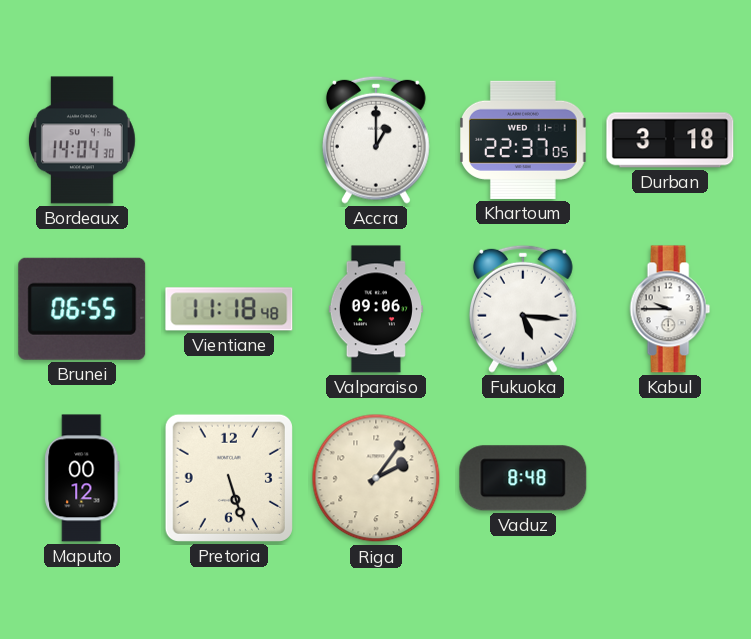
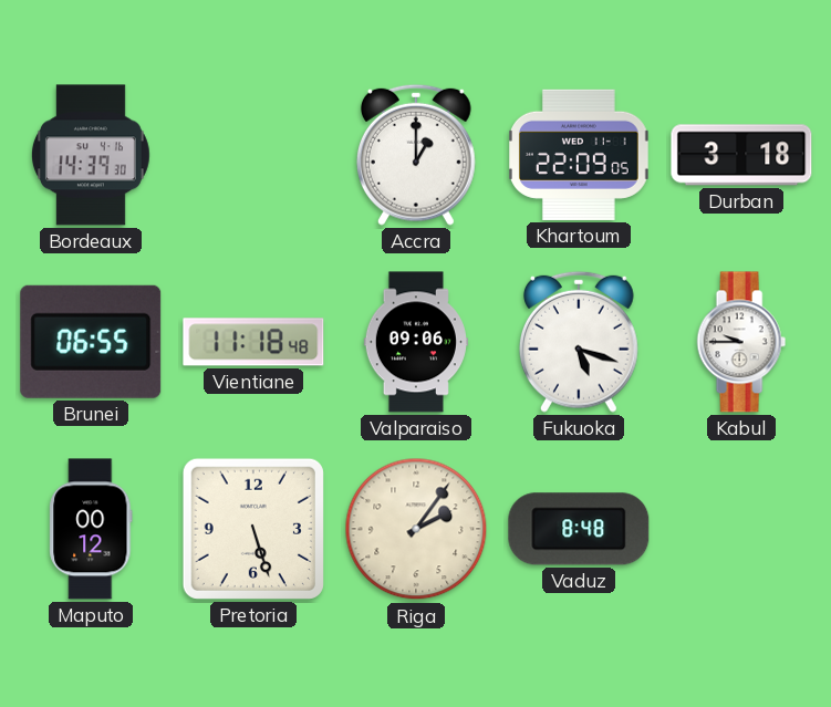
Bordeaux: 14:04 -> 14:39
Khartoum: 22:37 -> 22:09
Fukuoka: 5:16 -> 5:18
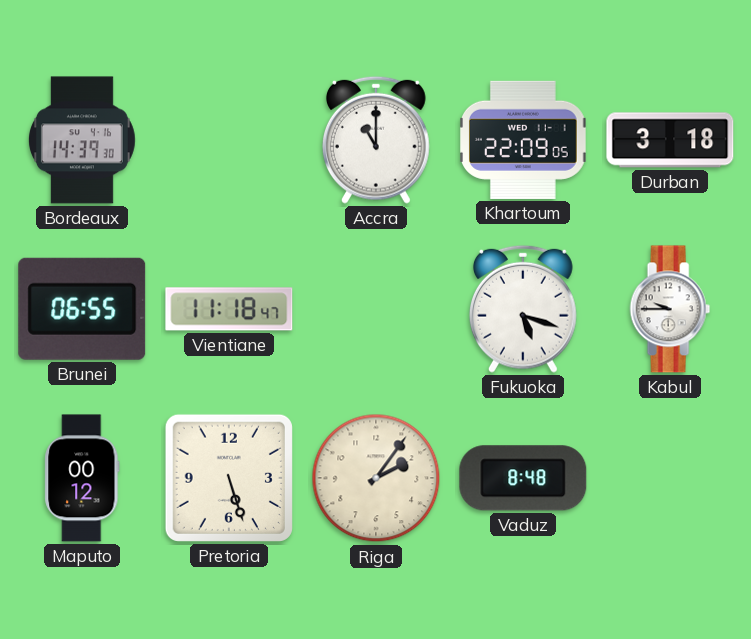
Accra: 1:00 -> 11:00
Vientiane: 11:18:48 -> 11:18:47
Valparaiso: 09:06 -> none
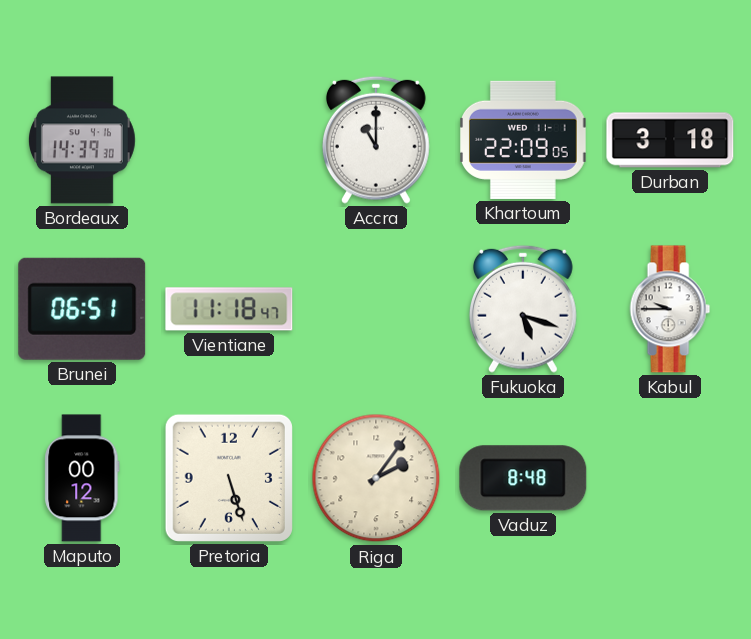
Brunei: 06:55 -> 06:51
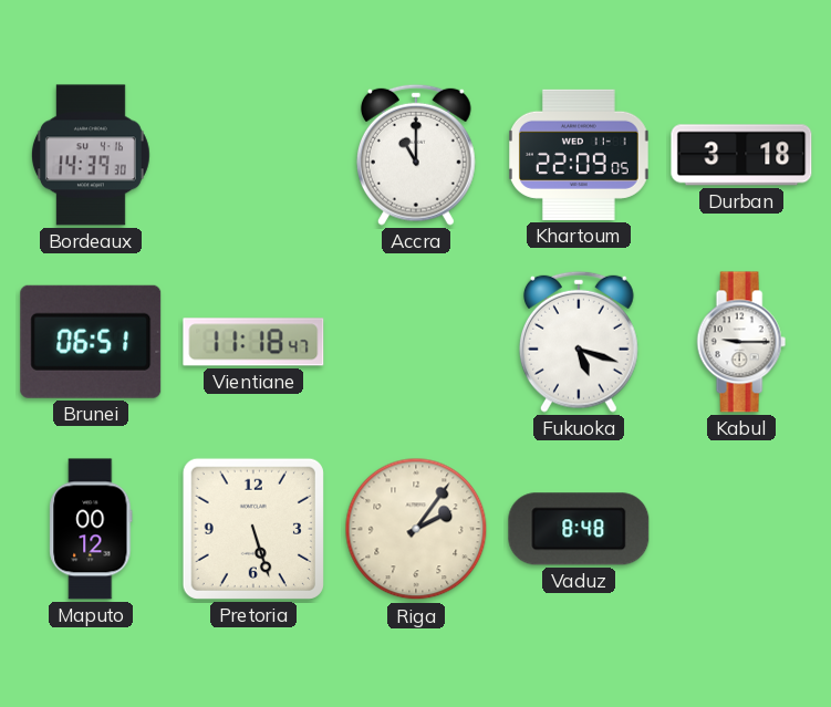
Kabul: 9:45 -> 9:15
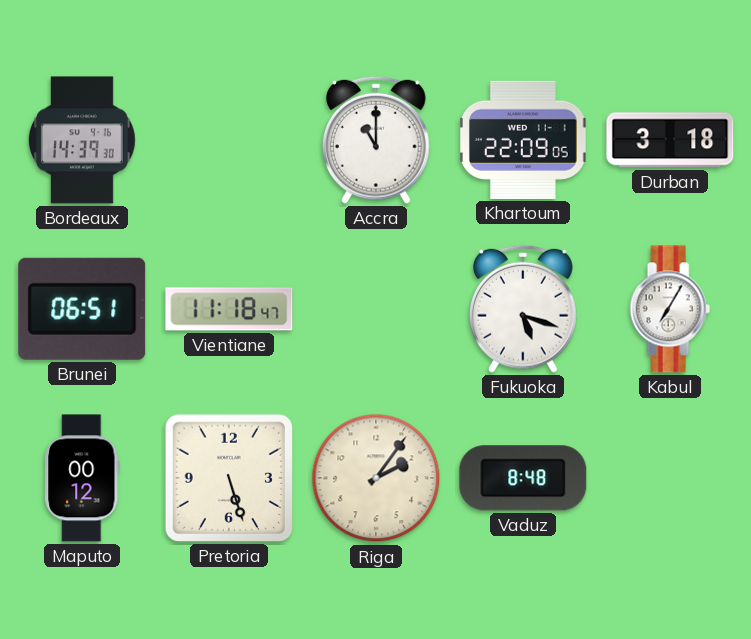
Kabul: 9:15 -> 7:05
